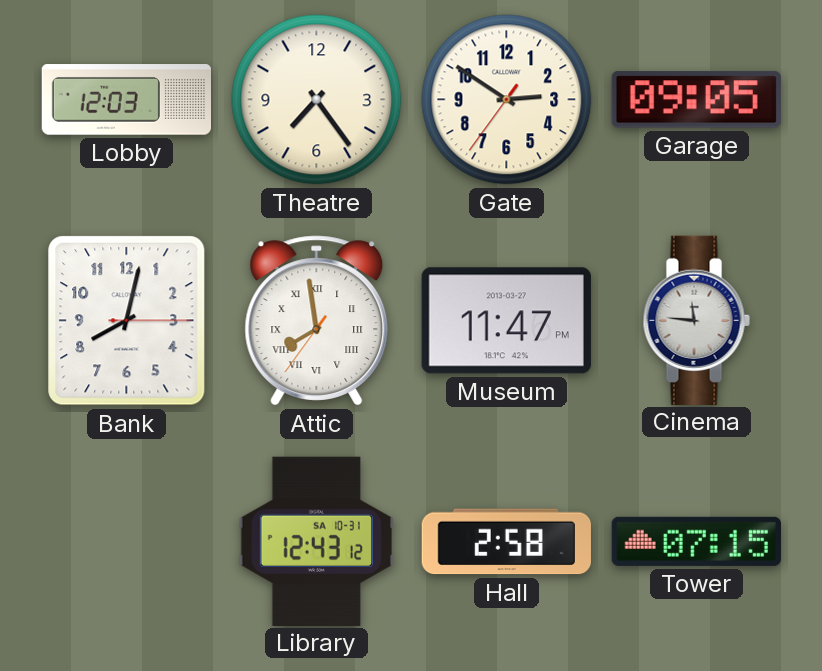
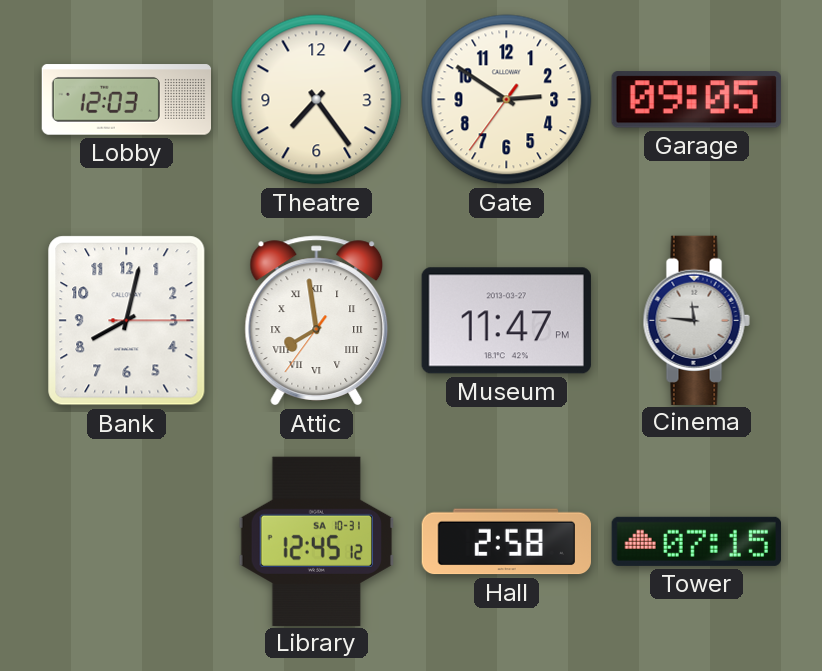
Library: 12:43 -> 12:45
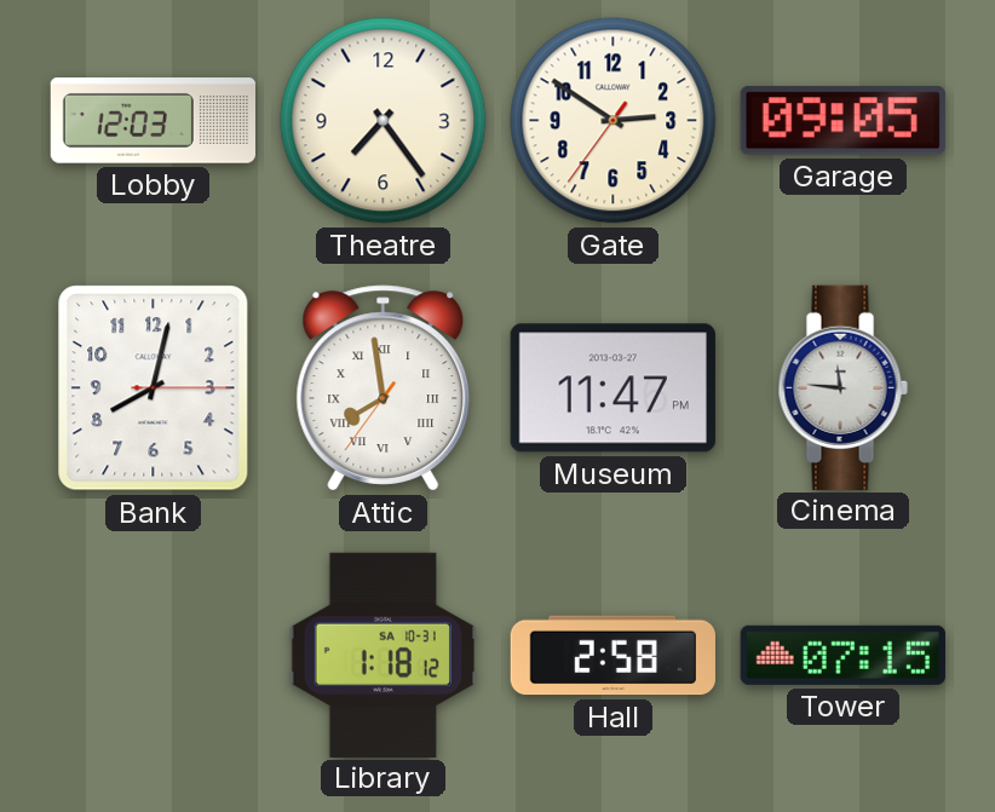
Library: 12:45 -> 1:18
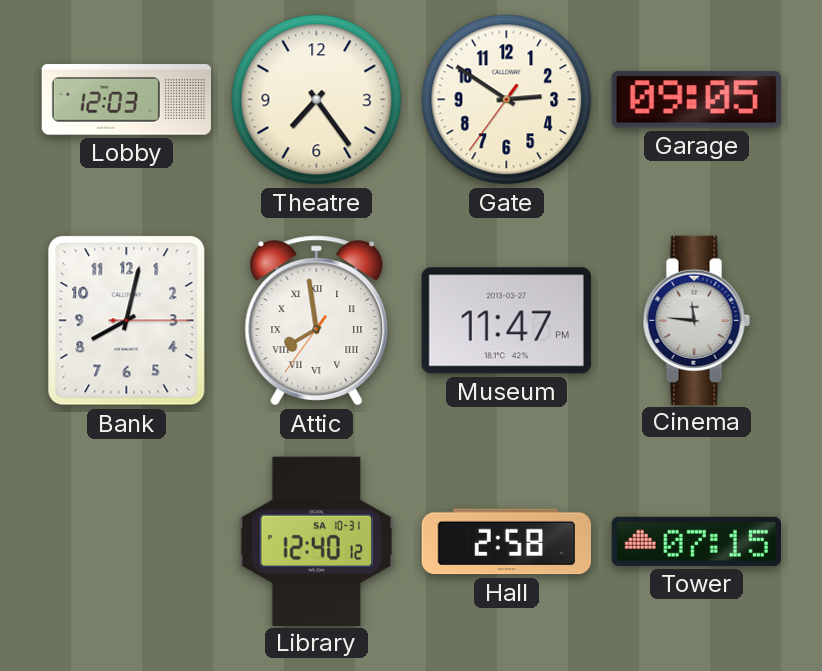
Library: 1:18 -> 12:40
